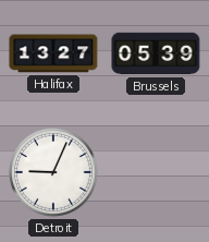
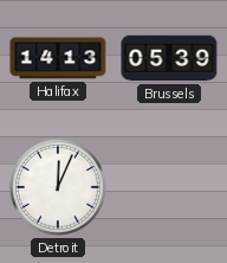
Halifax: 13:27 -> 14:13
Detroit: 9:04 -> 12:04
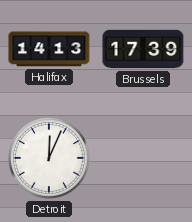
Brussels: 05:39 -> 17:39
